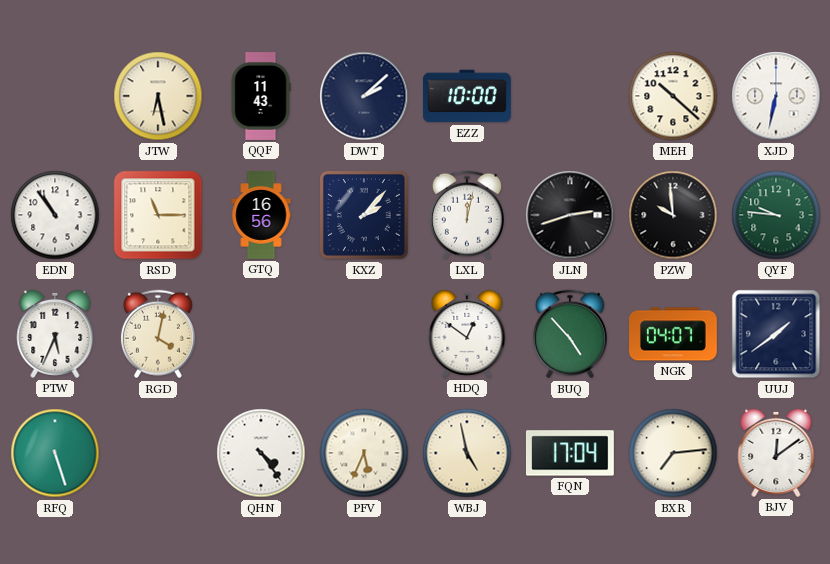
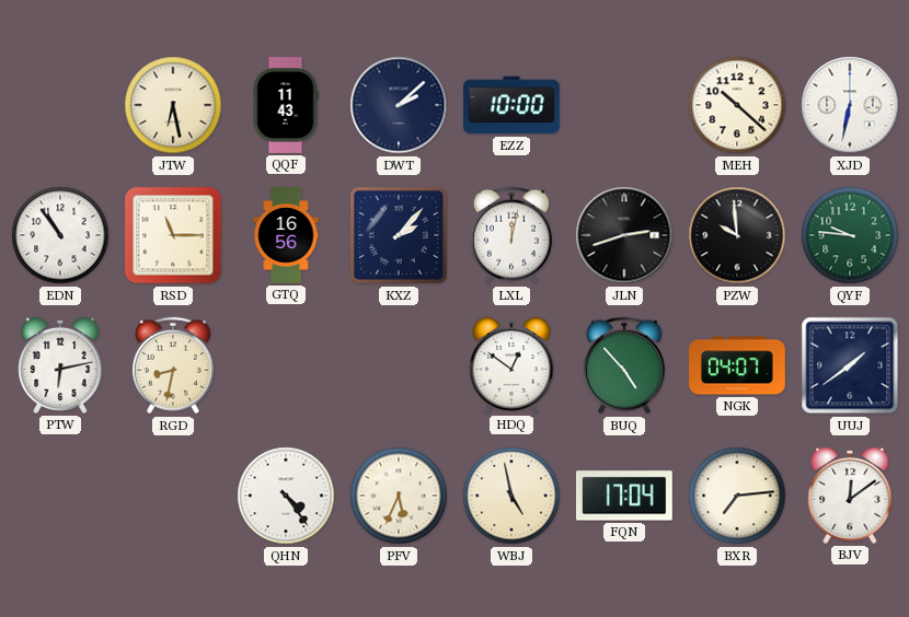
PTW: 5:34 -> 6:13
RGD: 4:02 -> 8:32
RFQ: 5:27 -> none
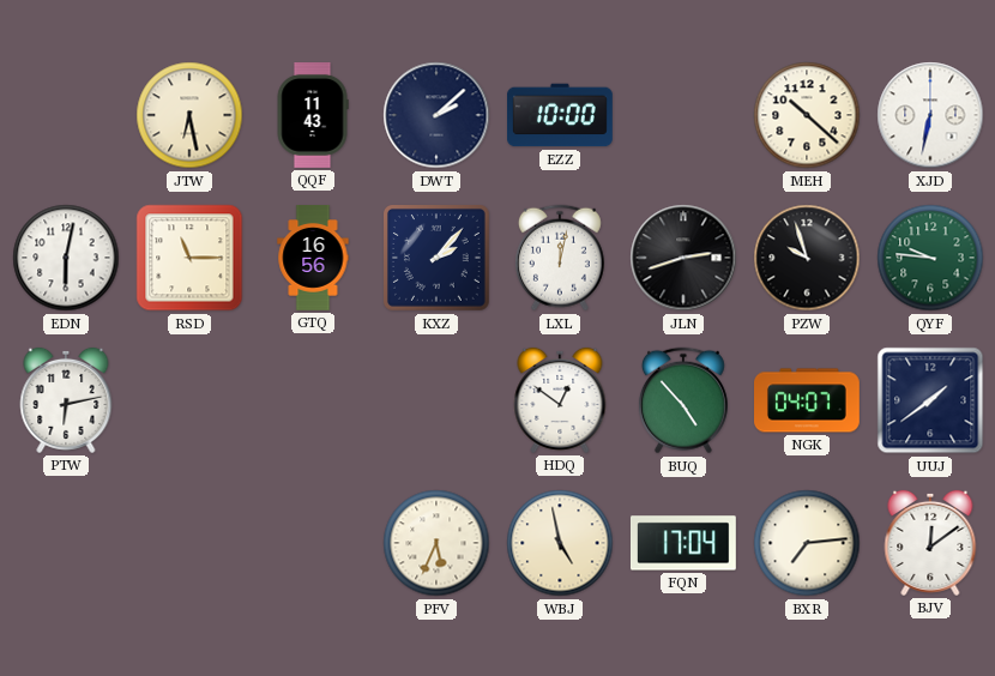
EDN: 10:54 -> 6:02
PZW: 9:59 -> 9:57
RGD: 8:32 -> none
QHN: 4:24 -> none
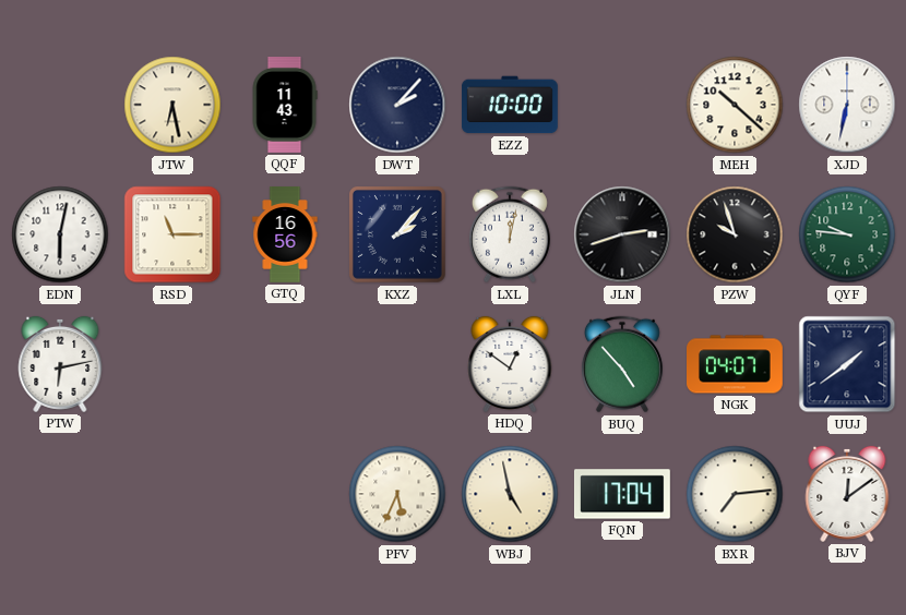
DWT: 2:08 -> 2:07
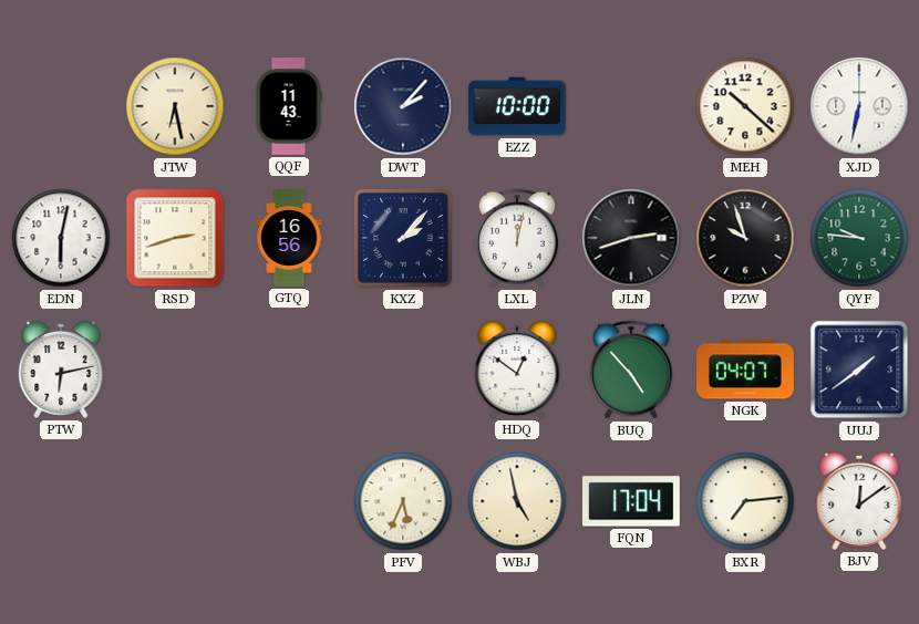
RSD: 11:15 -> 2:42
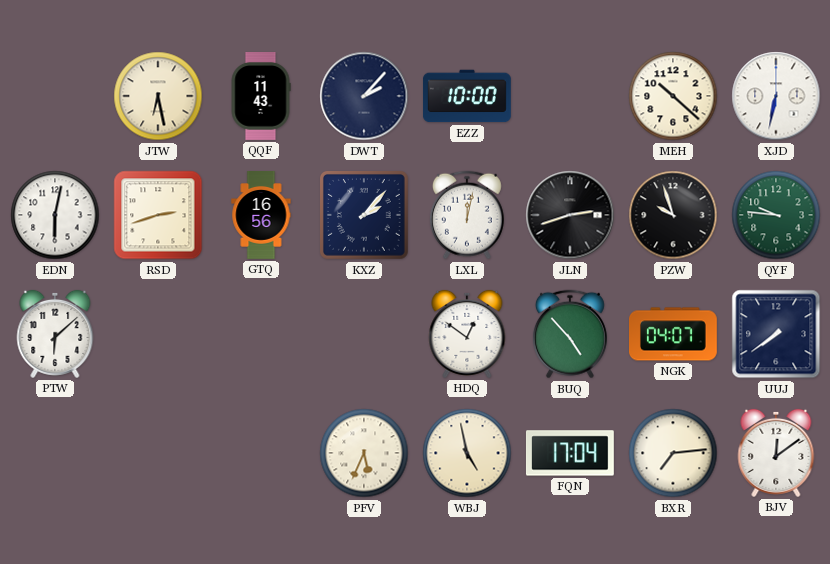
PTW: 6:13 -> 6:08
UUJ: 1:39 -> 7:39
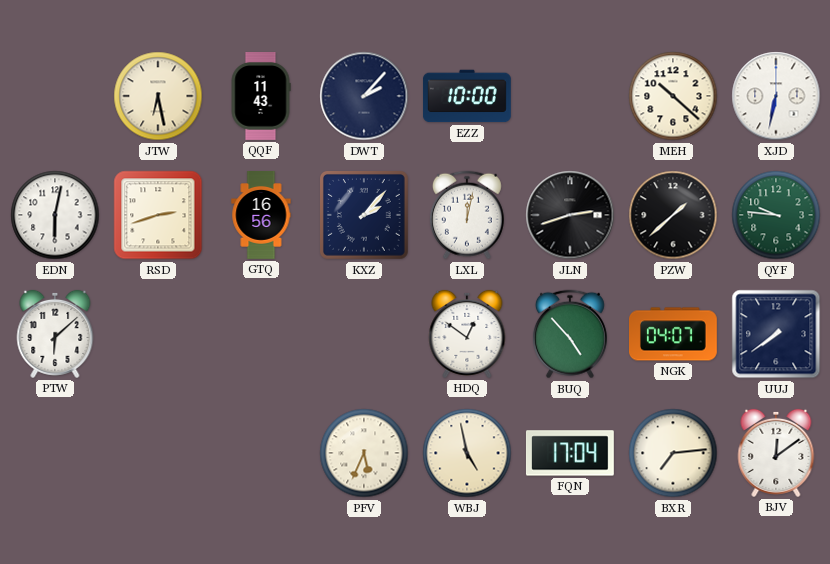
PZW: 9:57 -> 1:38
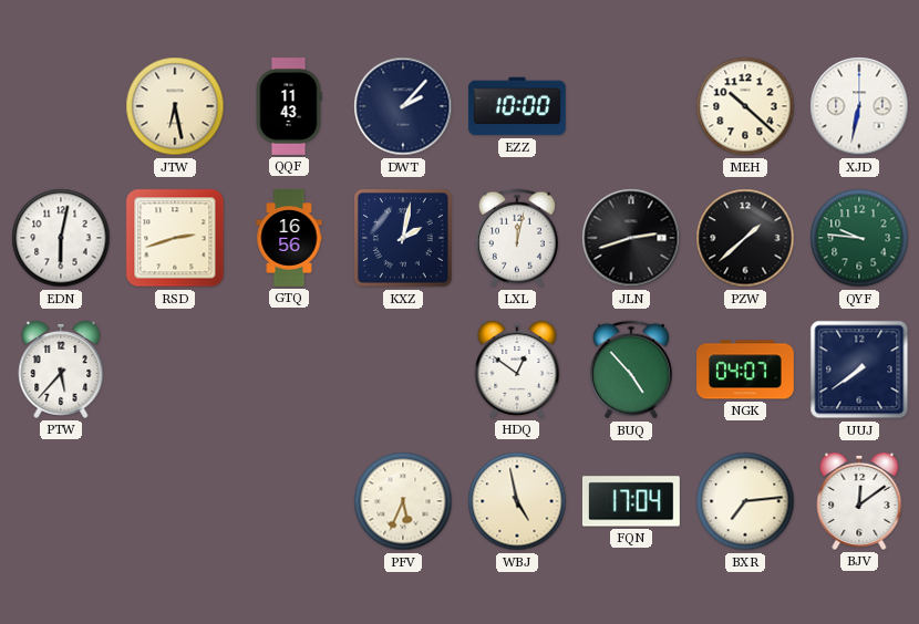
KXZ: 2:07 -> 2:02
PTW: 6:08 -> 5:37
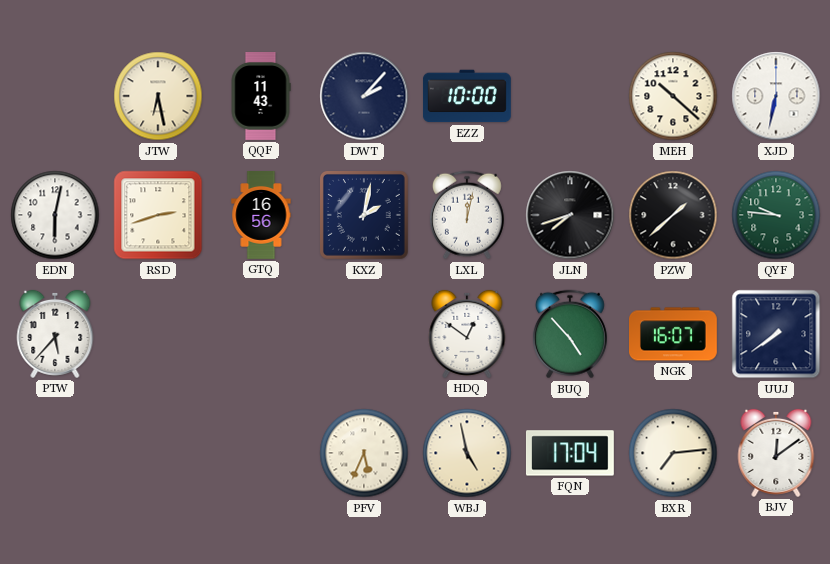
JLN: 2:42 -> 7:42
NGK: 04:07 -> 16:07
